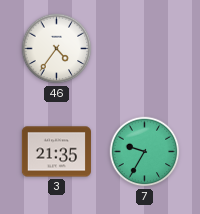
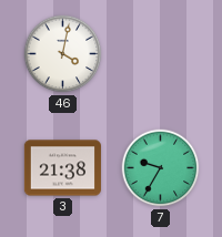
46: 4:36 -> 4:02
3: 21:35 -> 21:38
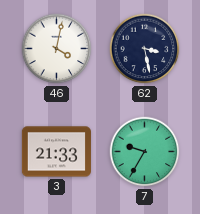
62: none -> 3:28
3: 21:38 -> 21:33
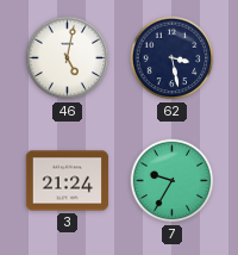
46: 4:02 -> 5:02
3: 21:33 -> 21:24
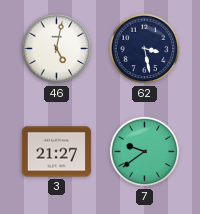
3: 21:24 -> 21:27
7: 9:35 -> 9:39
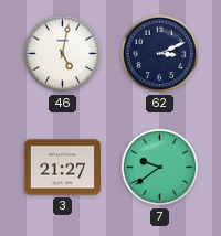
62: 3:28 -> 3:11
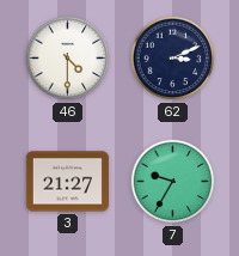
46: 5:02 -> 4:30
7: 9:39 -> 9:35
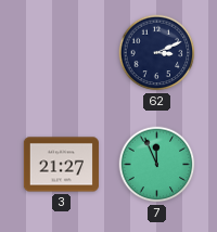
46: 4:30 -> none
7: 9:35 -> 11:56
